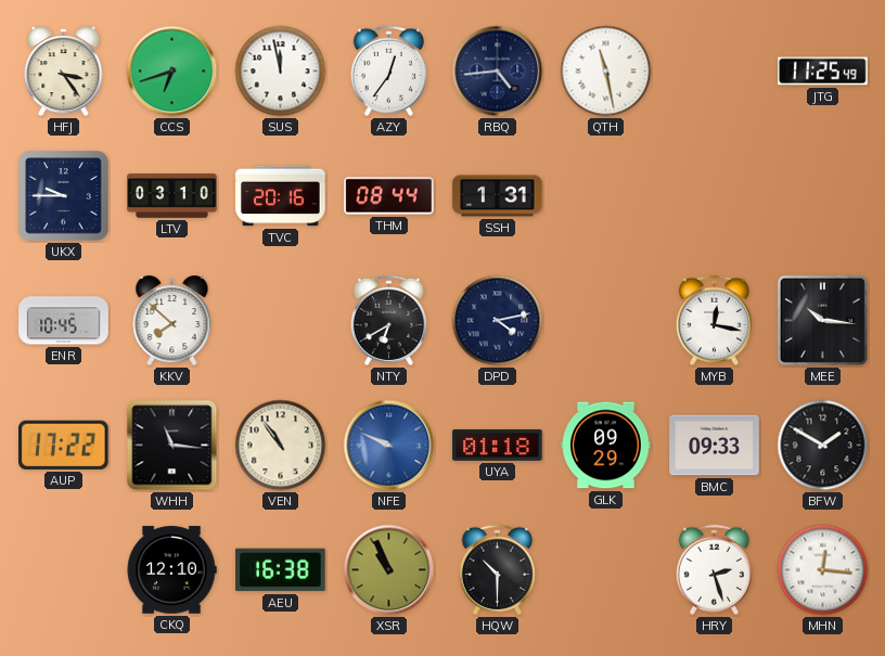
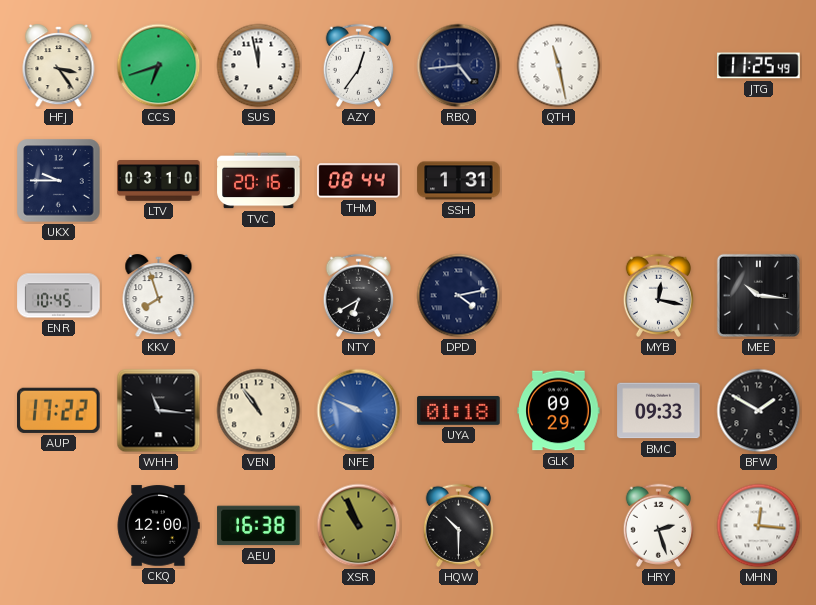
KKV: 7:52 -> 7:57
CKQ: 12:10 -> 12:00
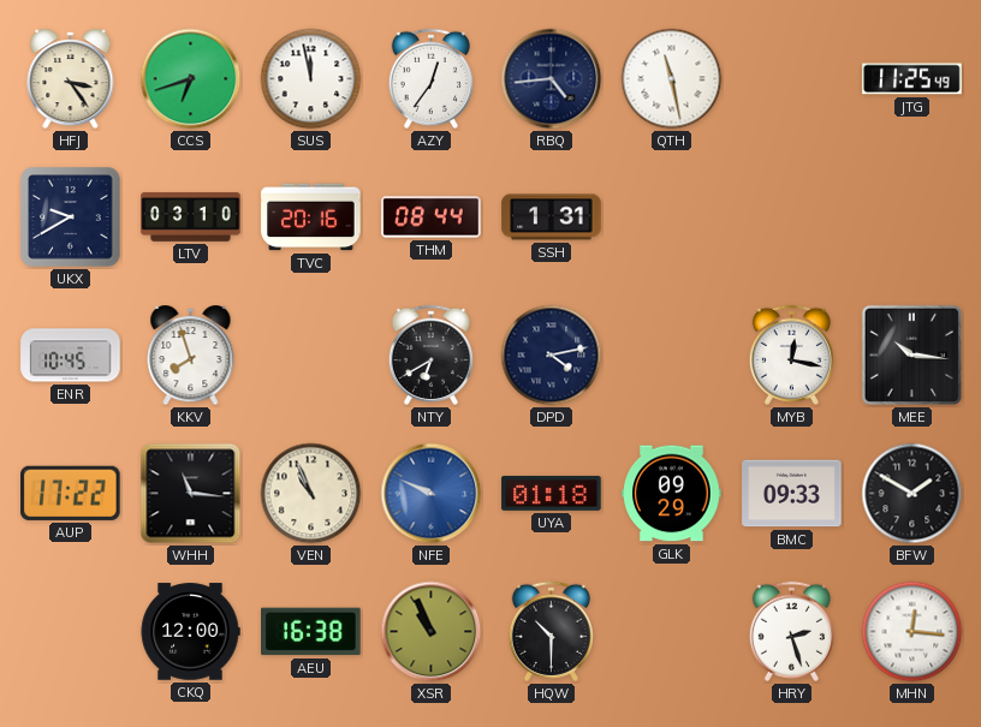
UKX: 9:45 -> 9:40
VEN: 10:54 -> 10:56
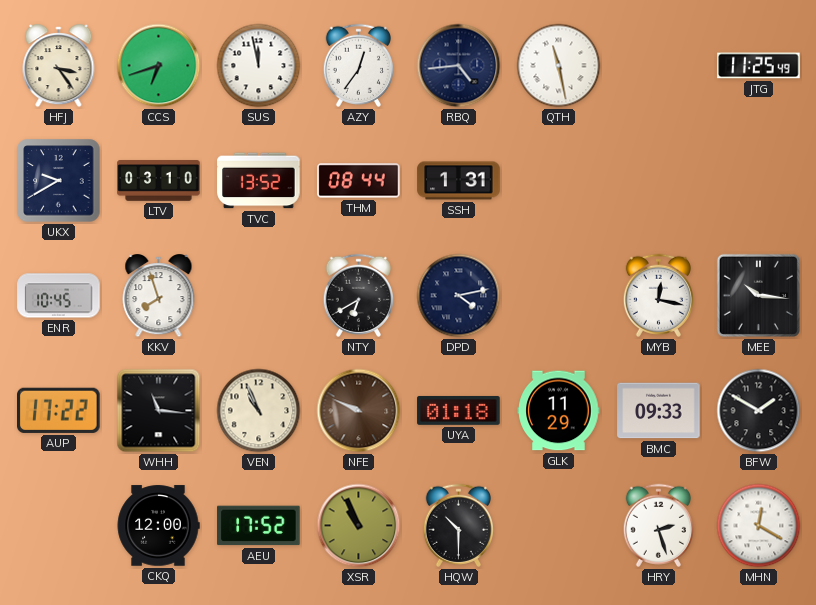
TVC: 20:16 -> 13:52
NFE dial: blue -> brown
GLK: 09:29 -> 11:29
AEU: 16:38 -> 17:52
MHN: 12:16 -> 12:20
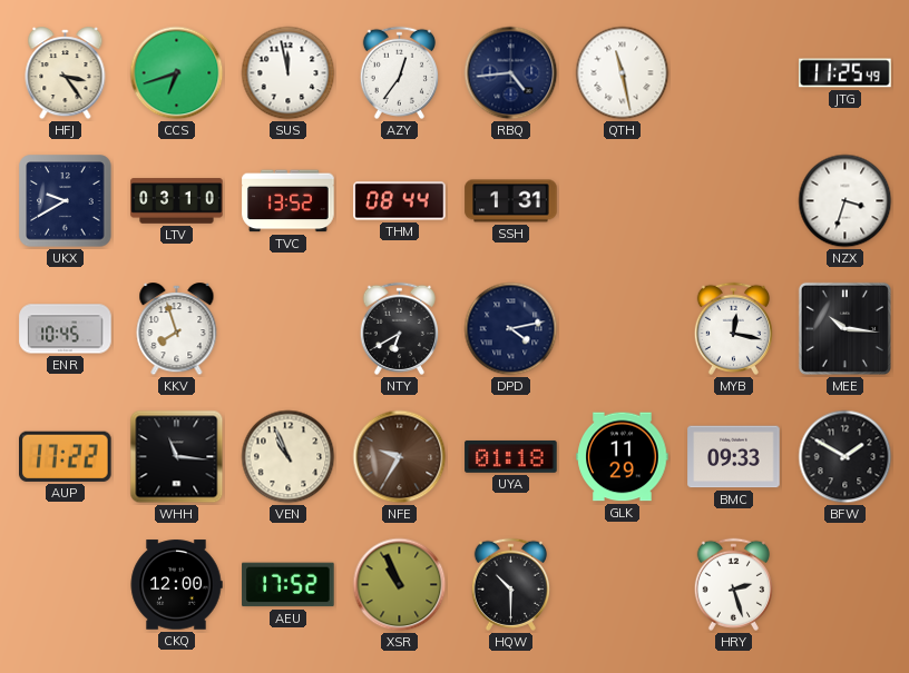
NZX: none -> 3:33
NFE: 9:49 -> 9:35
MHN: 12:20 -> none
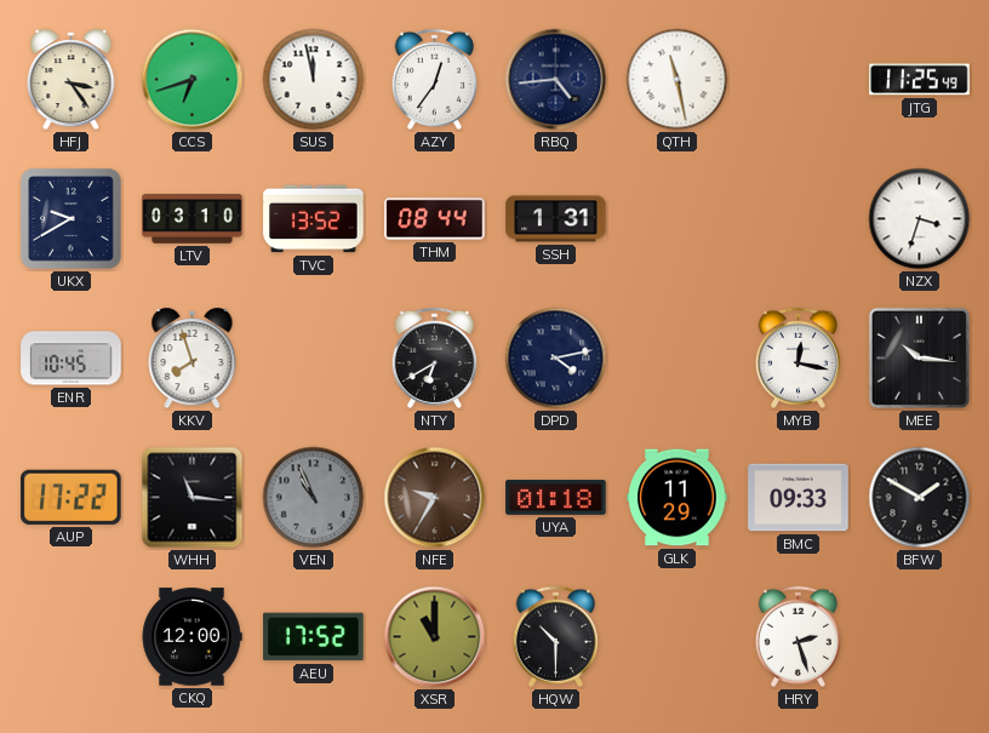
VEN dial: cream -> grey
XSR: 10:56 -> 11:00
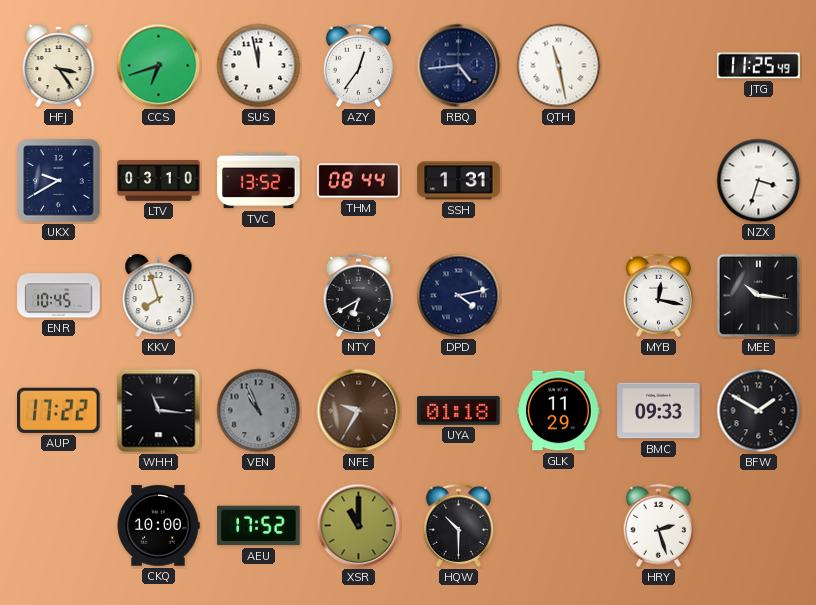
CKQ: 12:00 -> 10:00
